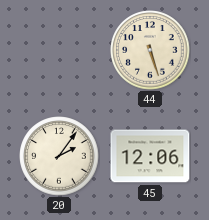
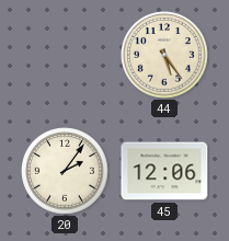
44: 5:27 -> 5:24
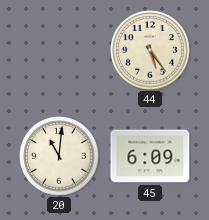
20: 2:06 -> 11:01
45: 12:06 -> 6:09
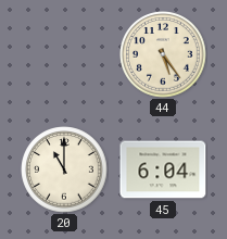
20: 11:01 -> 11:00
45: 6:09 -> 6:04
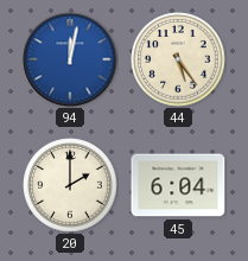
94: none -> 12:02
20: 11:00 -> 2:00
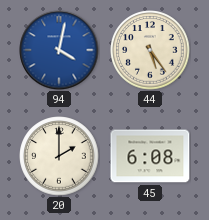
94: 12:02 -> 4:02
45: 6:04 -> 6:08
